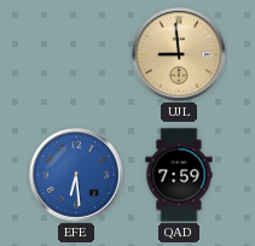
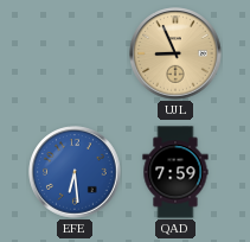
UJL: 8:59 -> 8:56
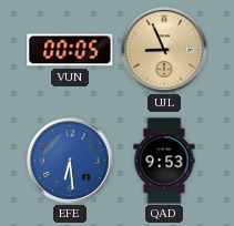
VUN: none -> 00:05
QAD: 7:59 -> 9:53
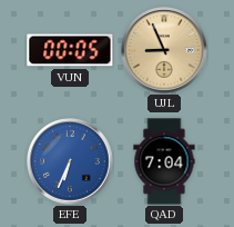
EFE: 6:29 -> 6:34
QAD: 9:53 -> 7:04
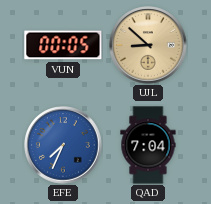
UJL: 8:56 -> 8:52
EFE: 6:34 -> 7:34
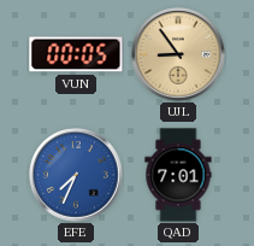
UJL: 8:52 -> 8:54
QAD: 7:04 -> 7:01
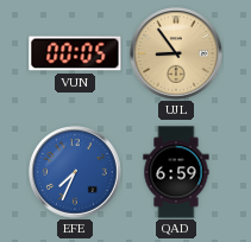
QAD: 7:01 -> 6:59
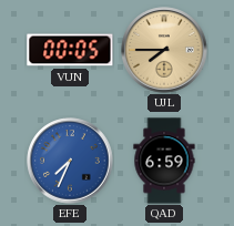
UJL: 8:54 -> 7:45
